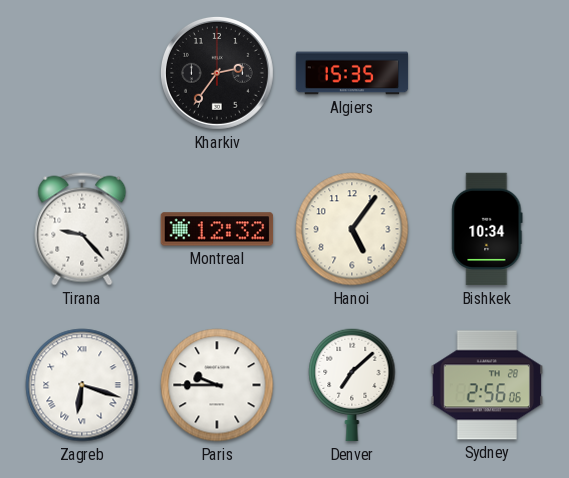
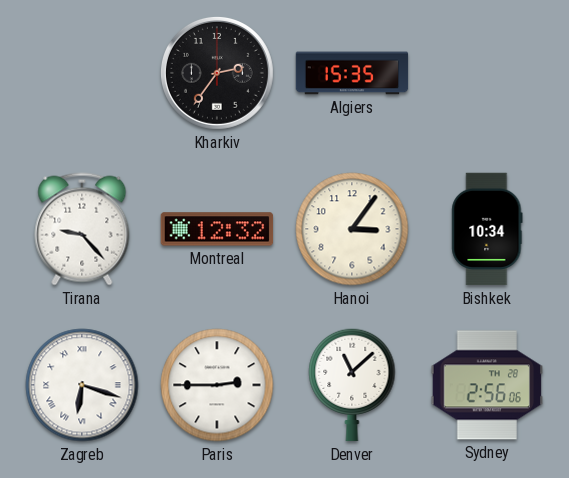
Hanoi: 5:06 -> 3:06
Paris: 9:45 -> 2:45
Denver: 7:08 -> 11:08
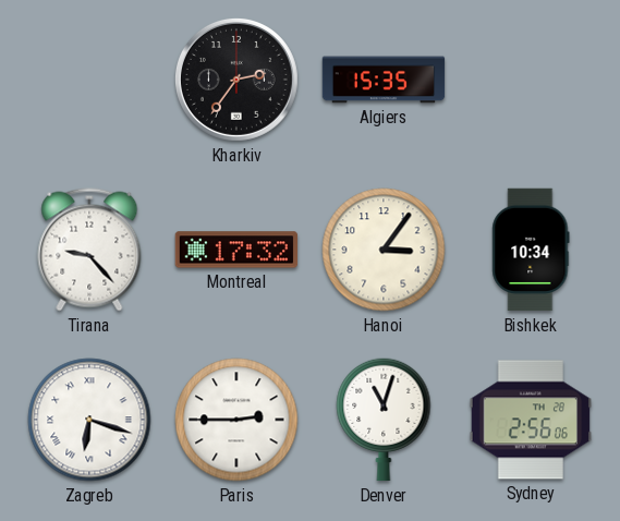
Montreal: 12:32 -> 17:32
Denver: 11:08 -> 11:03
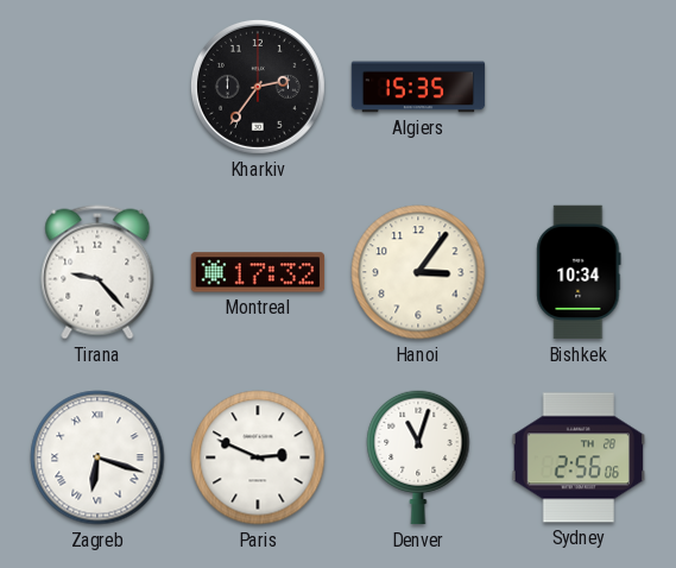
Paris: 2:45 -> 2:49
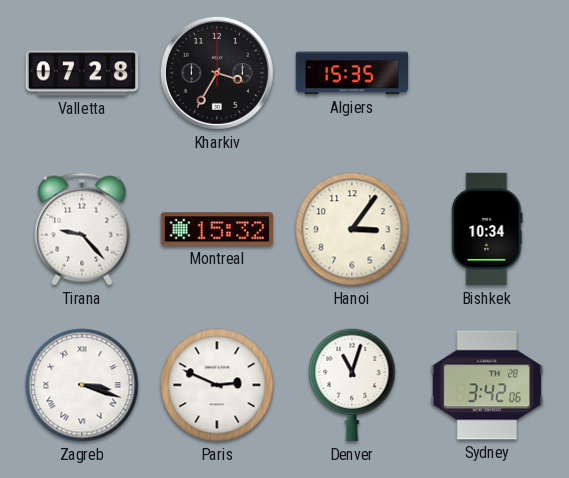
Valletta: none -> 07:28
Kharkiv: 2:36 -> 3:35
Montreal: 17:32 -> 15:32
Zagreb: 6:18 -> 3:18
Sydney: 2:56 -> 3:42
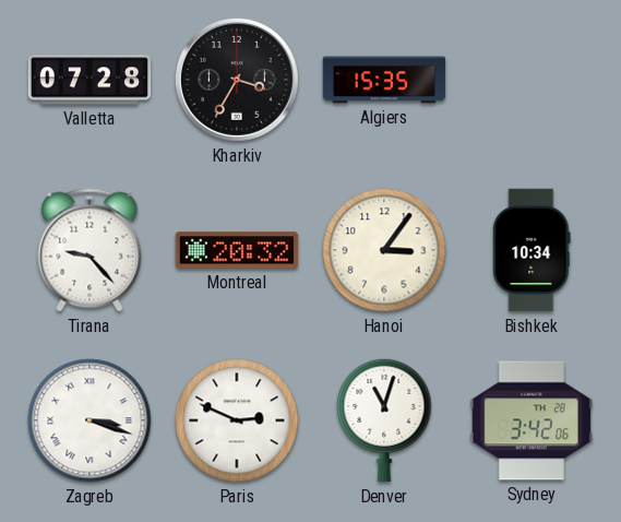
Montreal: 15:32 -> 20:32
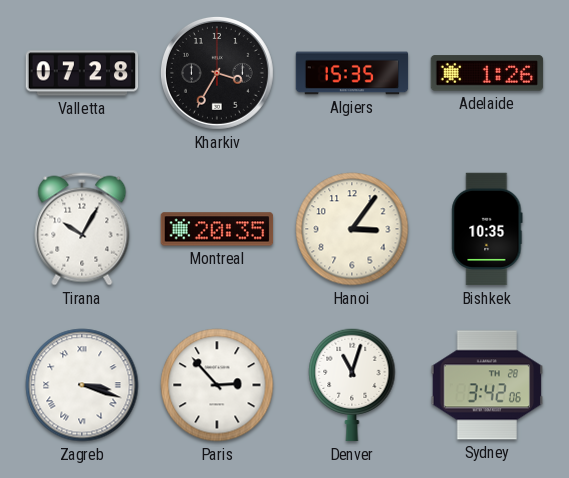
Adelaide: none -> 1:26
Tirana: 9:23 -> 10:05
Montreal: 20:32 -> 20:35
Bishkek: 10:34 -> 10:35
Paris: 2:49 -> 2:53
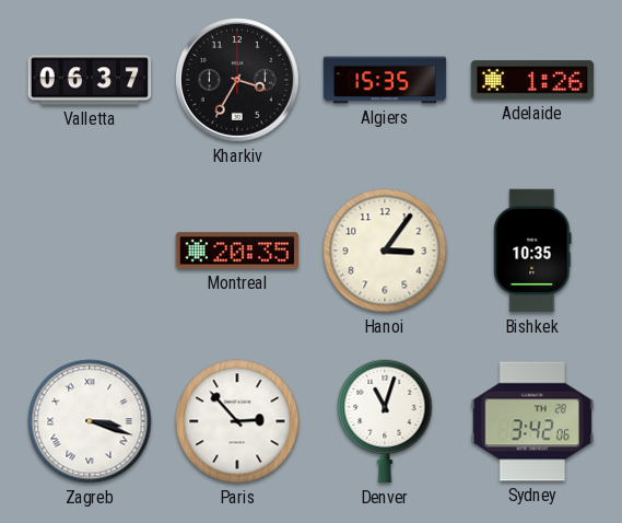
Valletta: 07:28 -> 06:37
Tirana: 10:05 -> none
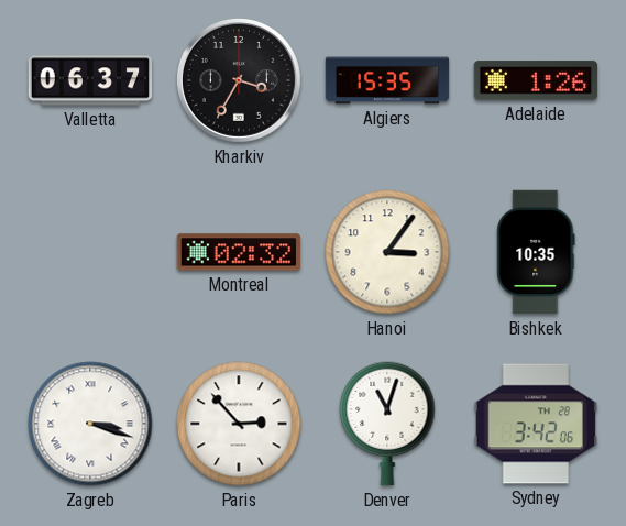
Montreal: 20:35 -> 02:32
